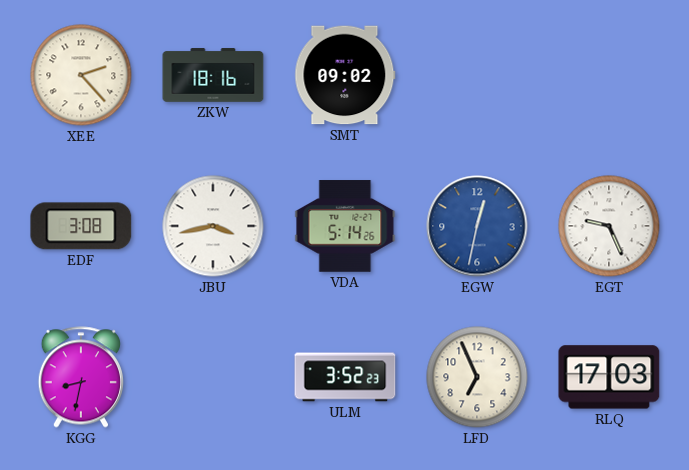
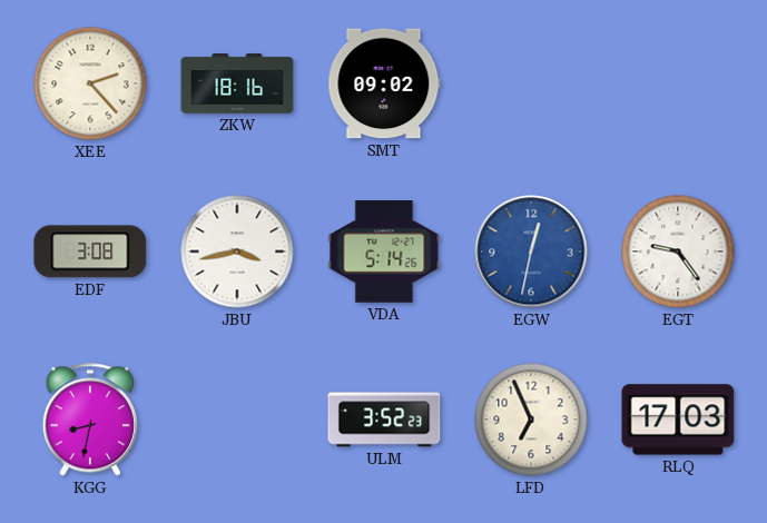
EGT: 9:26 -> 9:24
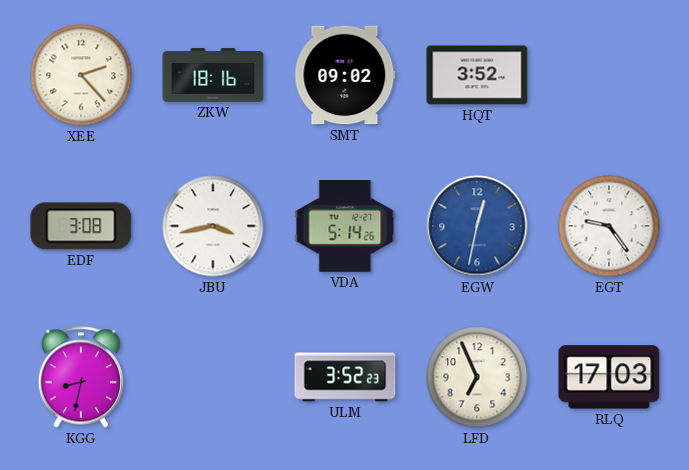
HQT: none -> 3:52
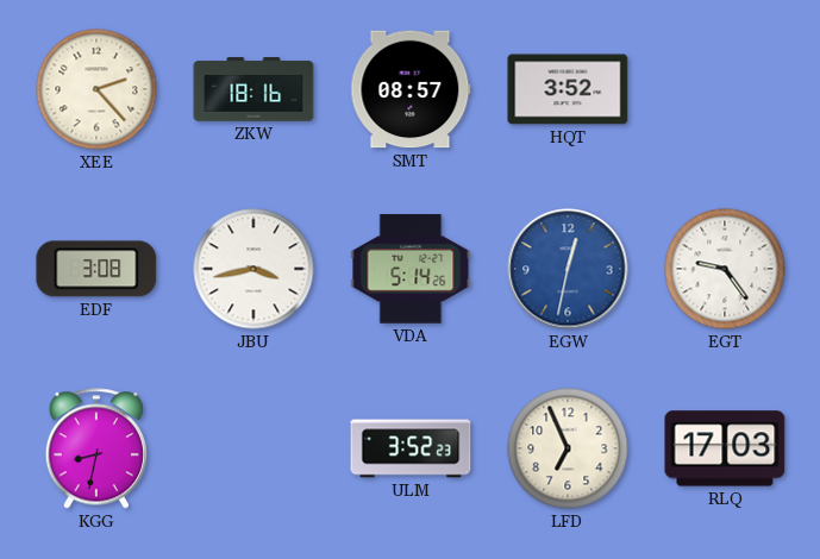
SMT: 09:02 -> 08:57
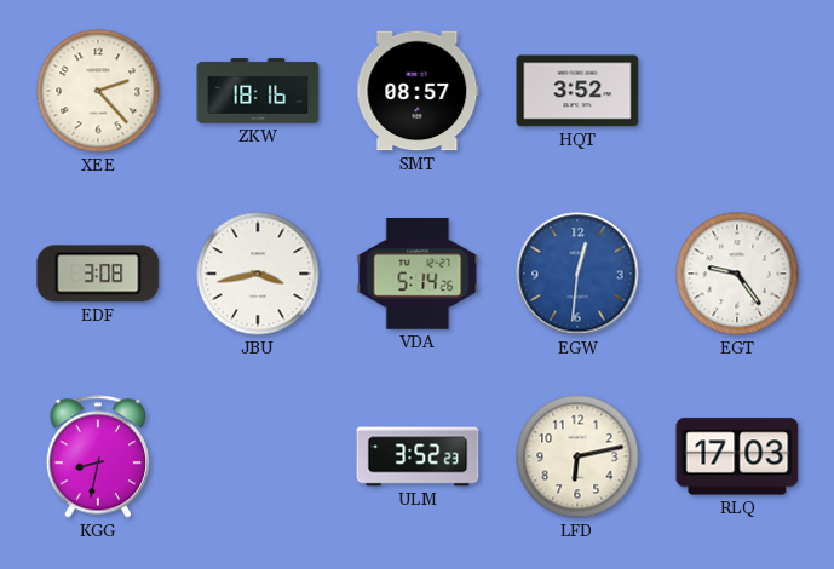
EGW: 12:32 -> 12:31
LFD: 6:56 -> 6:13
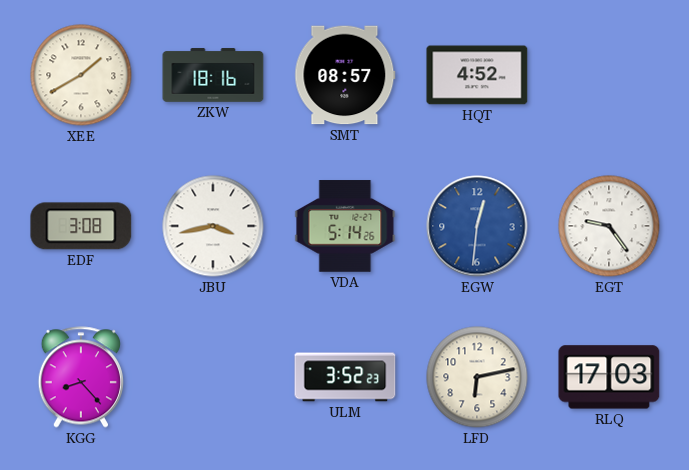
XEE: 2:23 -> 1:40
HQT: 3:52 -> 4:52
KGG: 8:32 -> 8:23
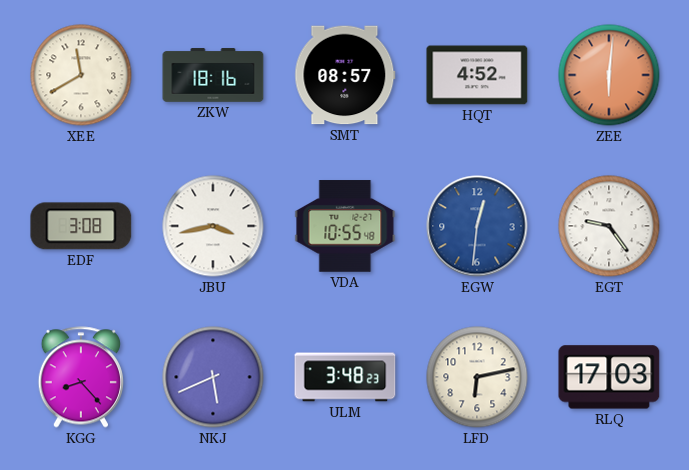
XEE: 1:40 -> 11:40
ZEE: none -> 6:01
VDA: 5:14 -> 10:55
NKJ: none -> 5:41
ULM: 3:52 -> 3:48
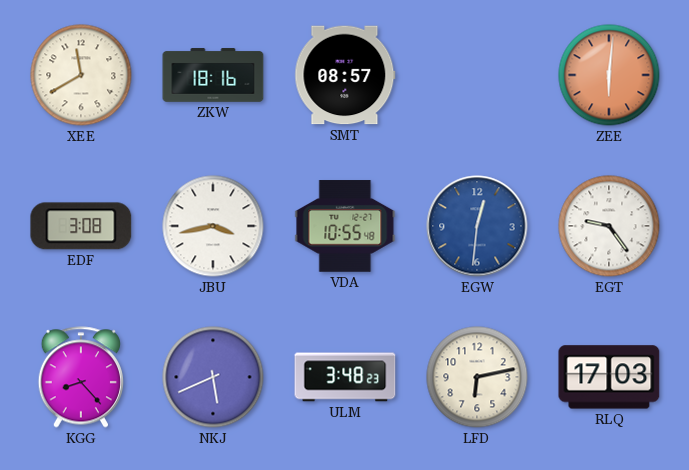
HQT: 4:52 -> none
